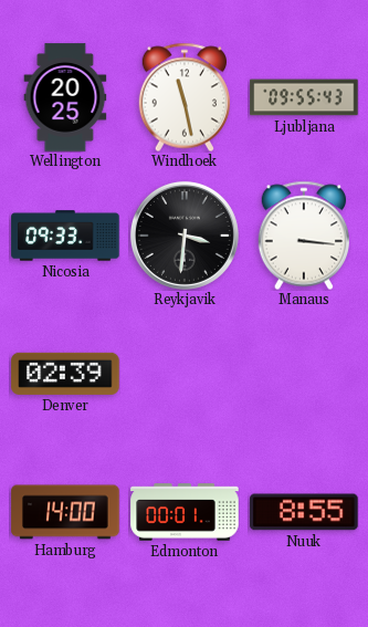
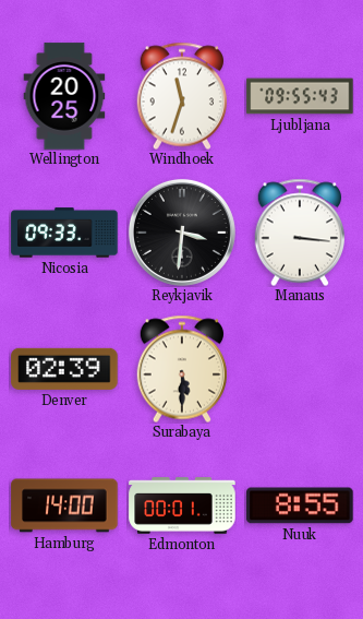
Windhoek: 11:28 -> 11:33
Surabaya: none -> 5:30
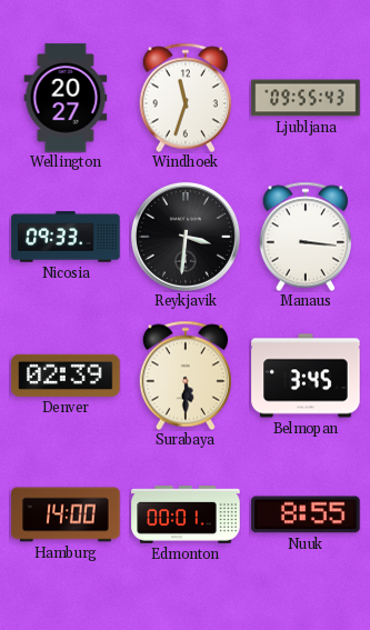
Wellington: 20:25 -> 20:27
Belmopan: none -> 3:45
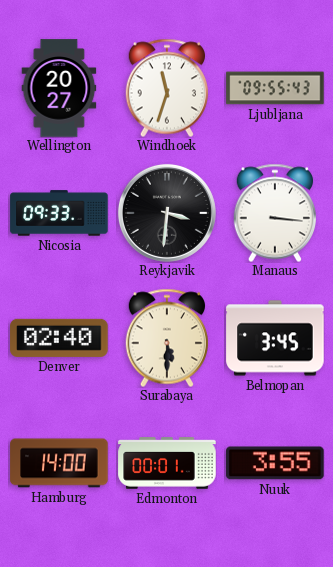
Denver: 02:39 -> 02:40
Nuuk: 8:55 -> 3:55
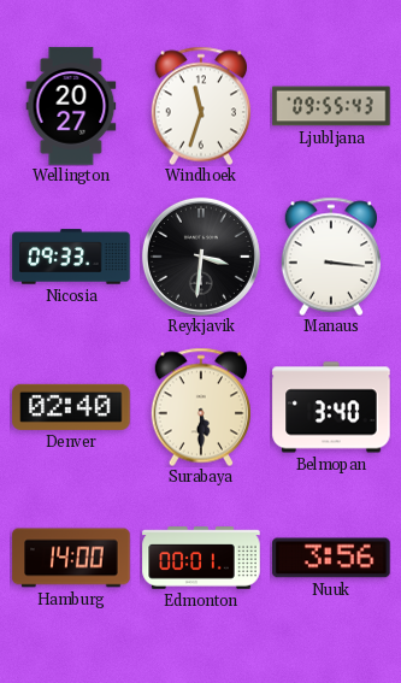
Belmopan: 3:45 -> 3:40
Nuuk: 3:55 -> 3:56
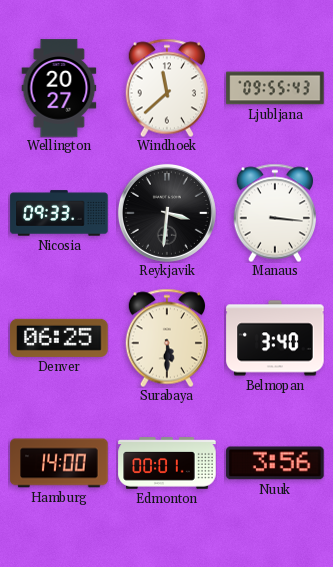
Windhoek: 11:33 -> 11:38
Denver: 02:40 -> 06:25
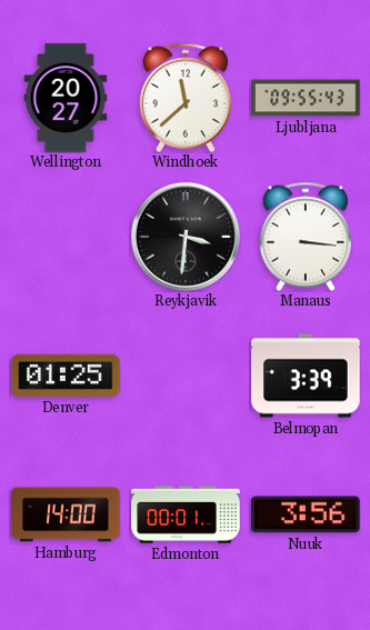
Nicosia: 09:33 -> none
Denver: 06:25 -> 01:25
Surabaya: 5:30 -> none
Belmopan: 3:40 -> 3:39
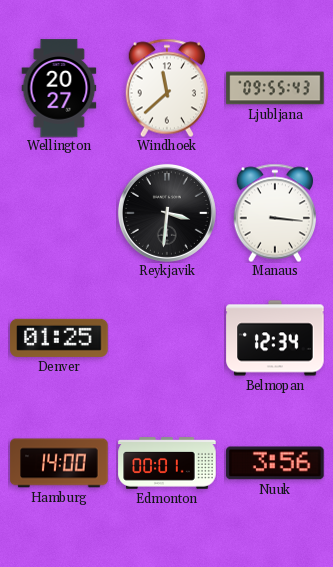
Belmopan: 3:39 -> 12:34
